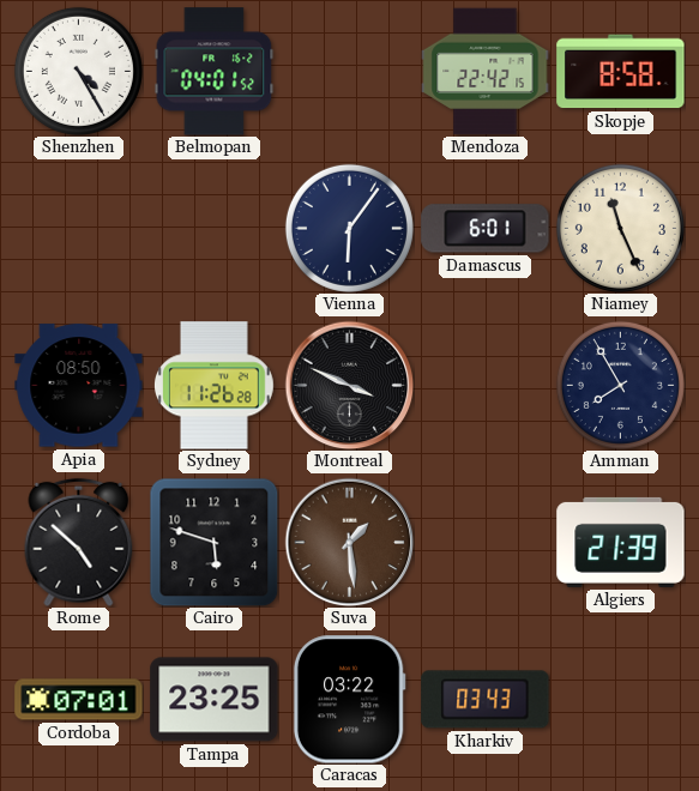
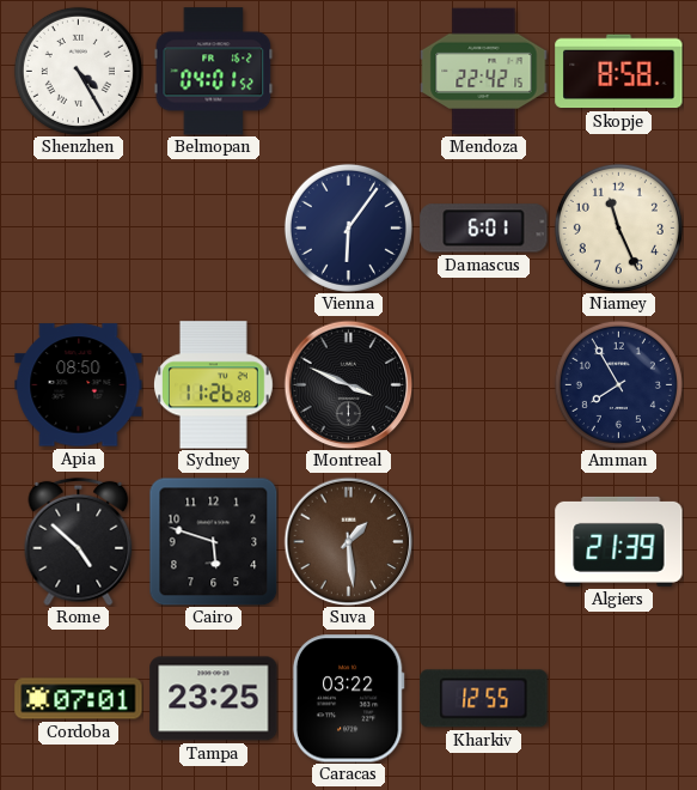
Kharkiv: 03:43 -> 12:55
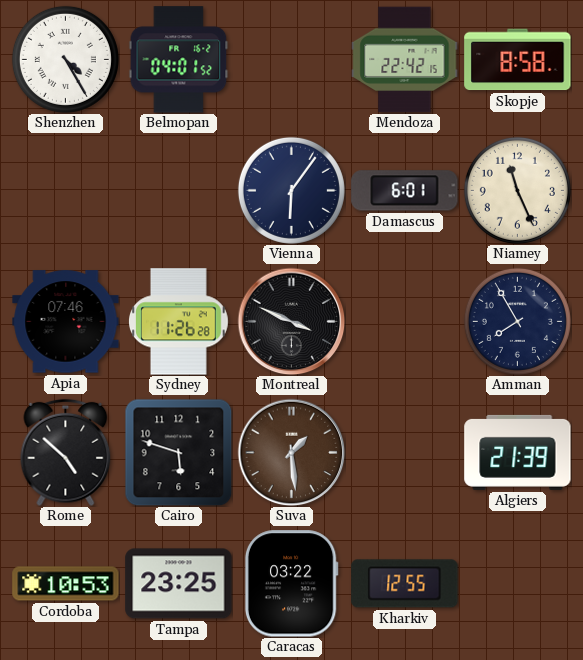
Apia: 08:50 -> 07:46
Cordoba: 07:01 -> 10:53
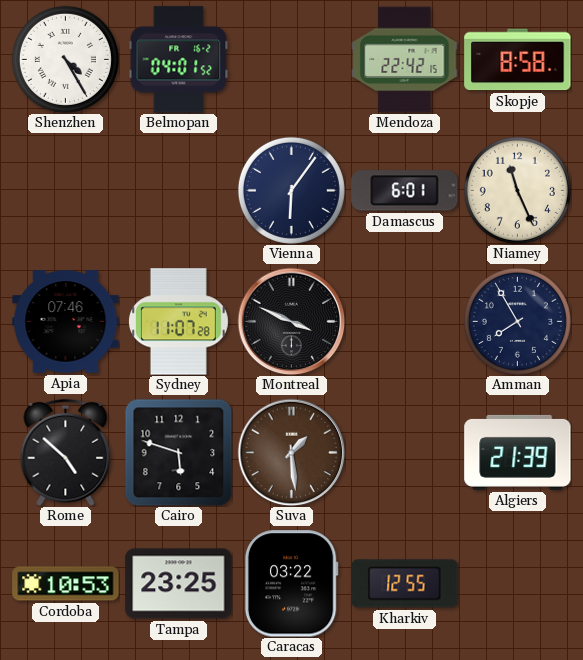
Sydney: 11:26 -> 11:07
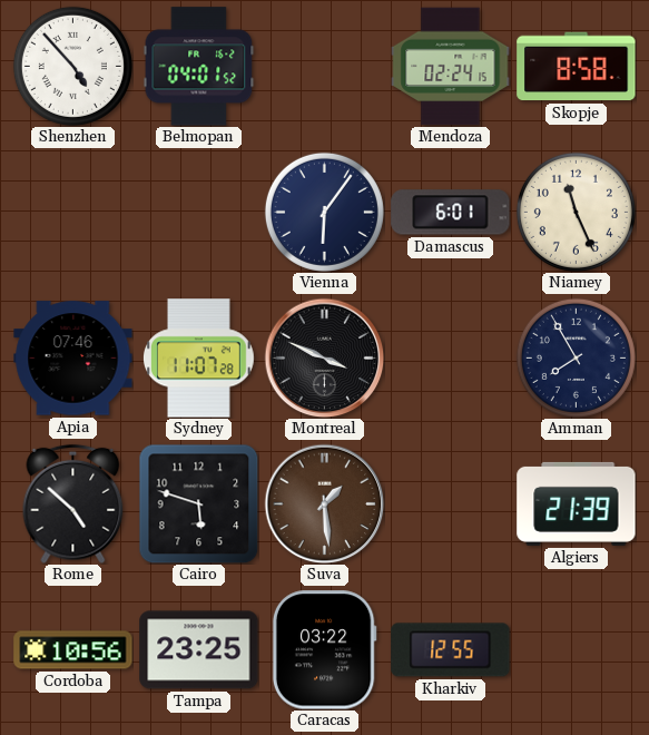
Shenzhen: 4:25 -> 4:53
Mendoza: 22:42 -> 02:24
Cordoba: 10:53 -> 10:56
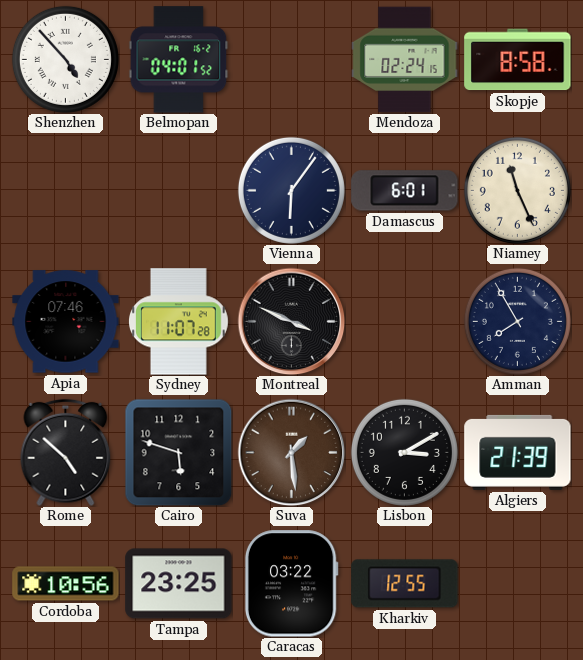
Lisbon: none -> 3:10
